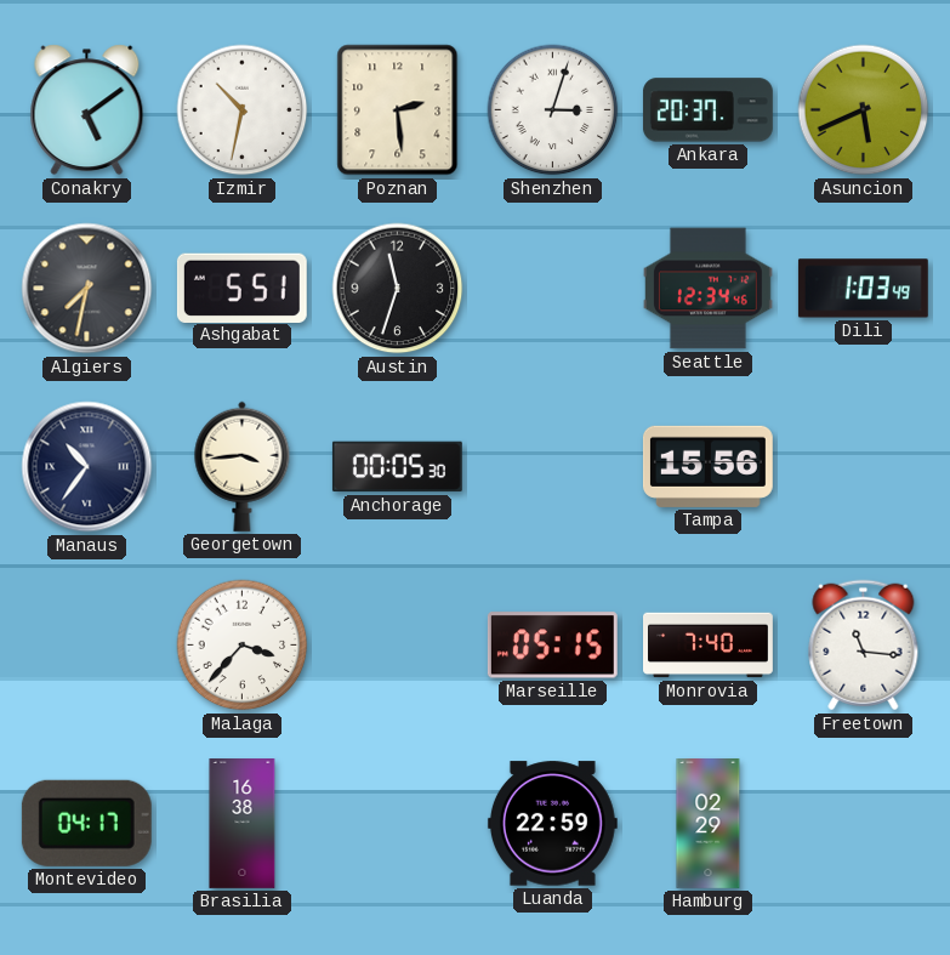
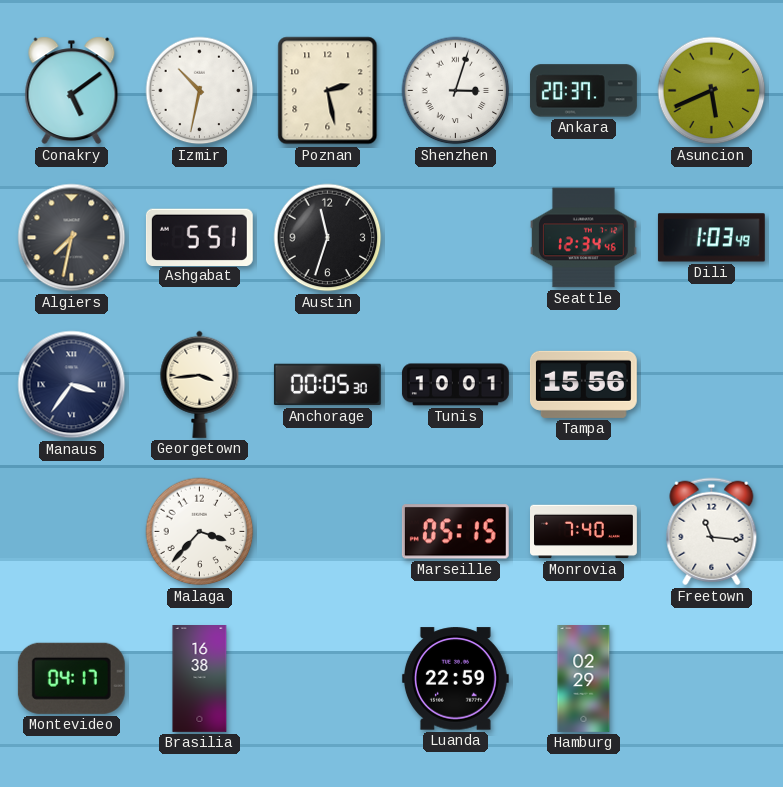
Poznan: 2:29 -> 2:28
Manaus: 10:36 -> 3:36
Tunis: none -> 10:01
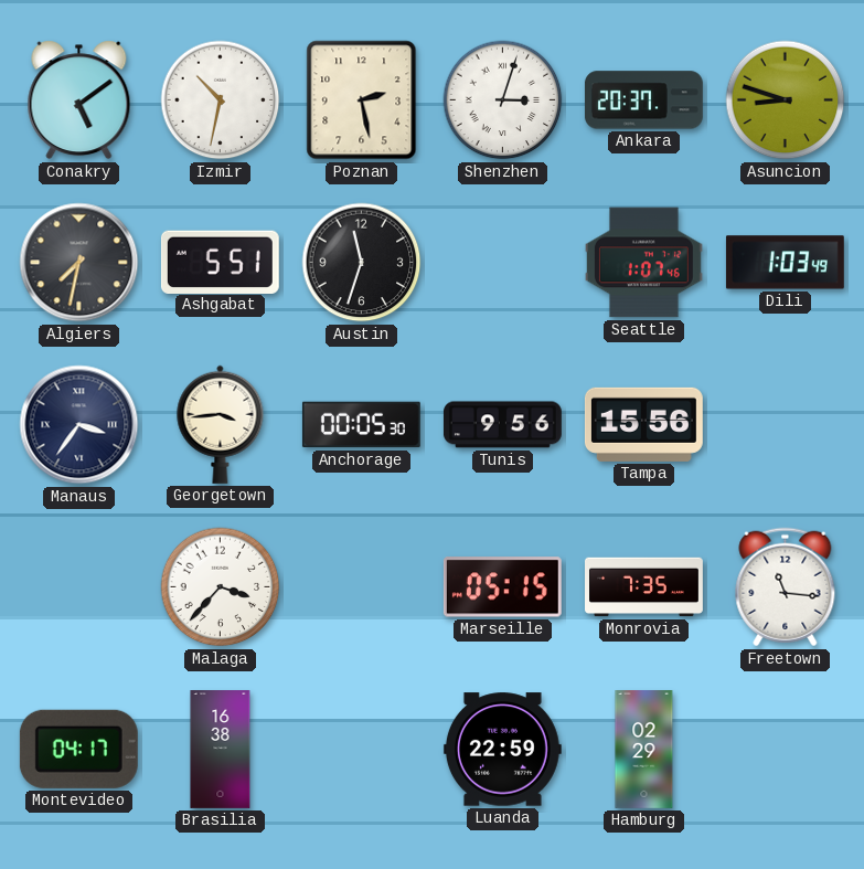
Asuncion: 5:41 -> 8:48
Seattle: 12:34 -> 1:07
Tunis: 10:01 -> 9:56
Monrovia: 7:40 -> 7:35
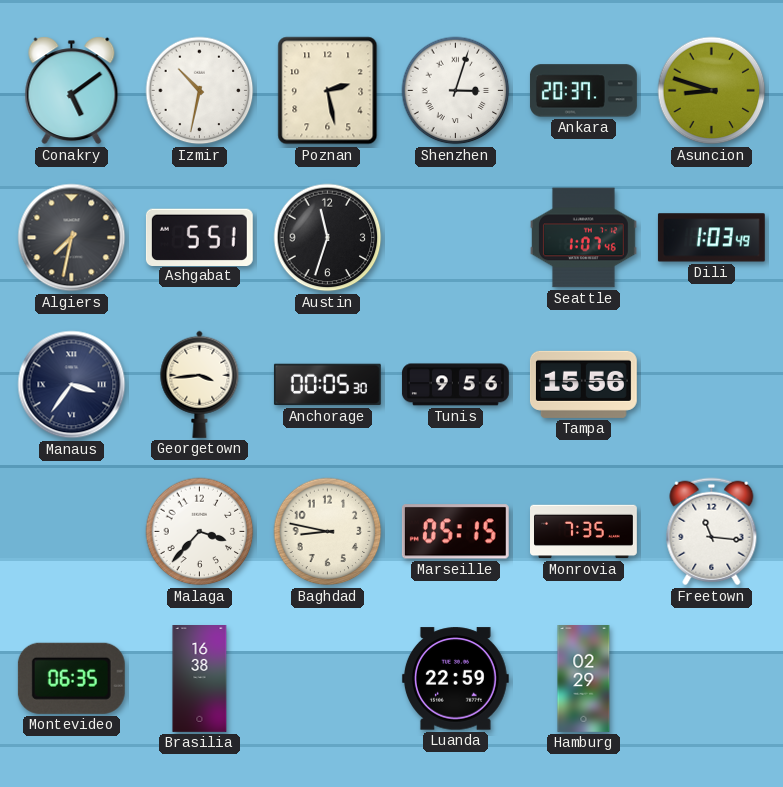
Baghdad: none -> 8:47
Montevideo: 04:17 -> 06:35
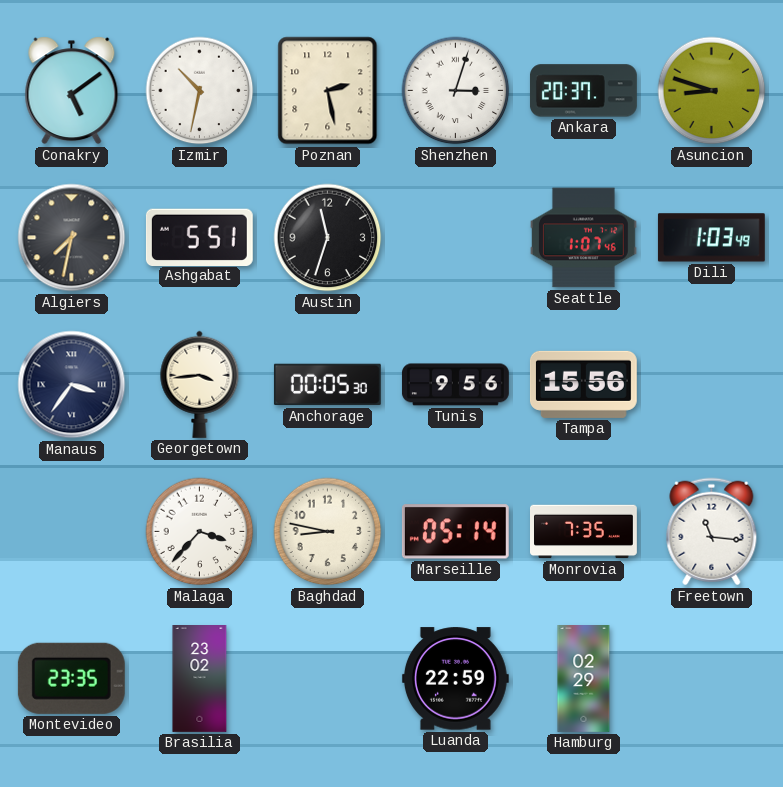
Marseille: 05:15 -> 05:14
Montevideo: 06:35 -> 23:35
Brasilia: 16:38 -> 23:02
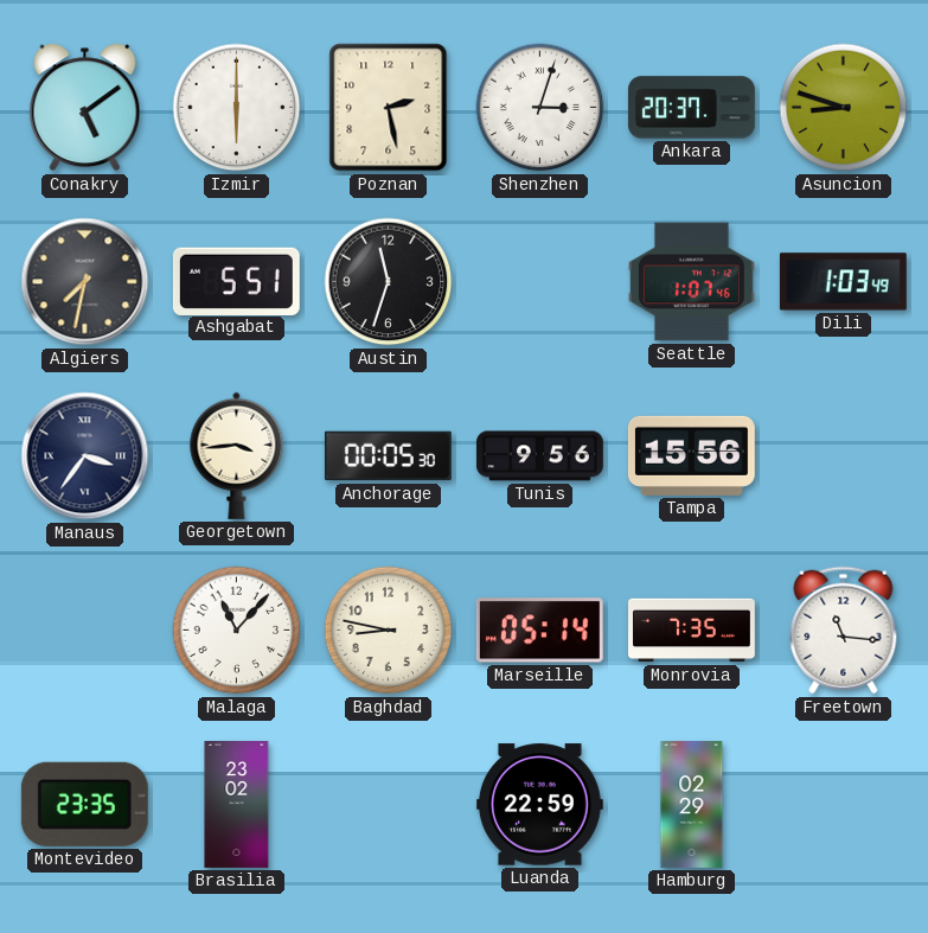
Izmir: 10:32 -> 6:00
Malaga: 3:37 -> 11:07
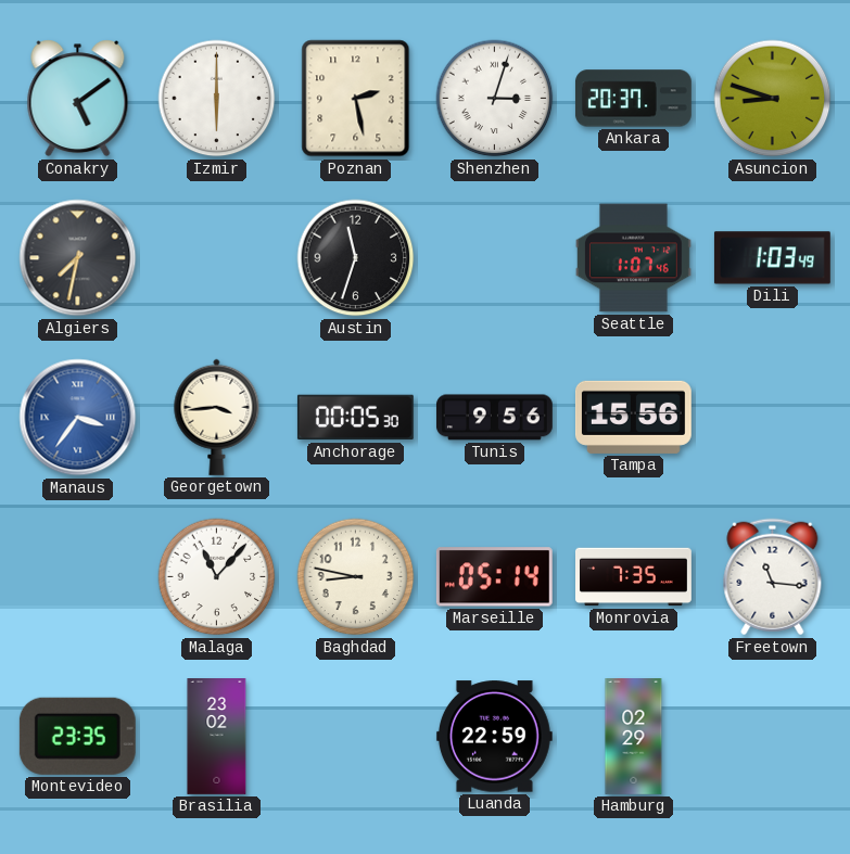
Ashgabat: 5:51 -> none
Manaus dial: navy -> blue
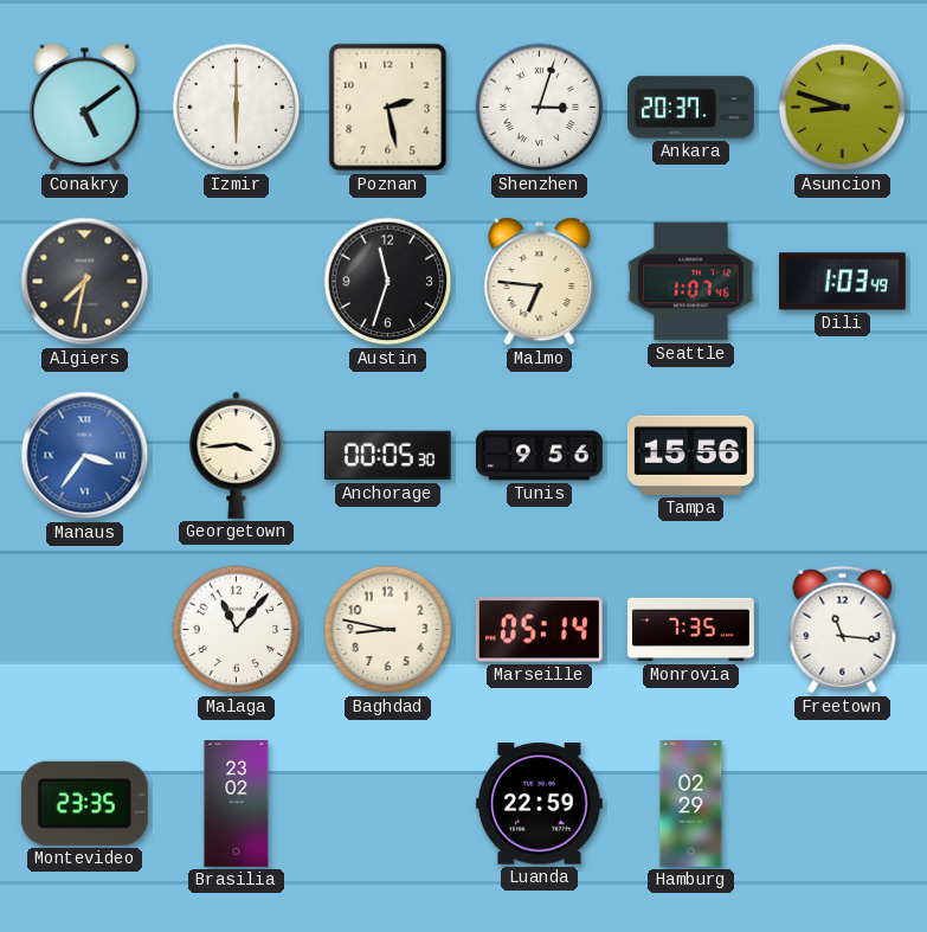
Malmo: none -> 6:46
